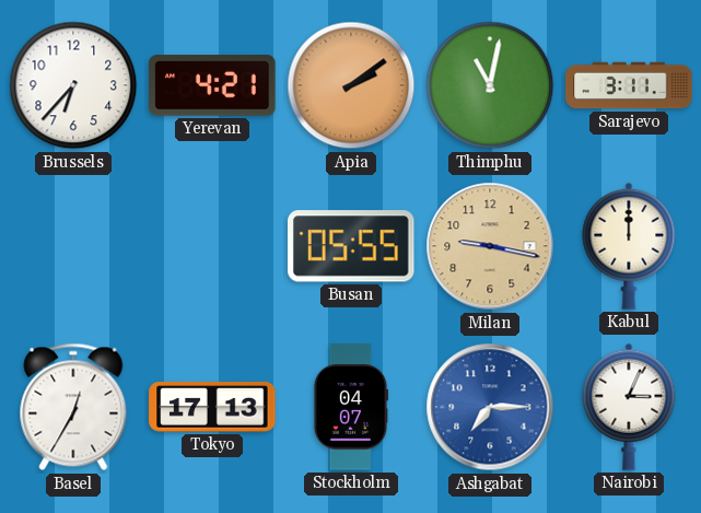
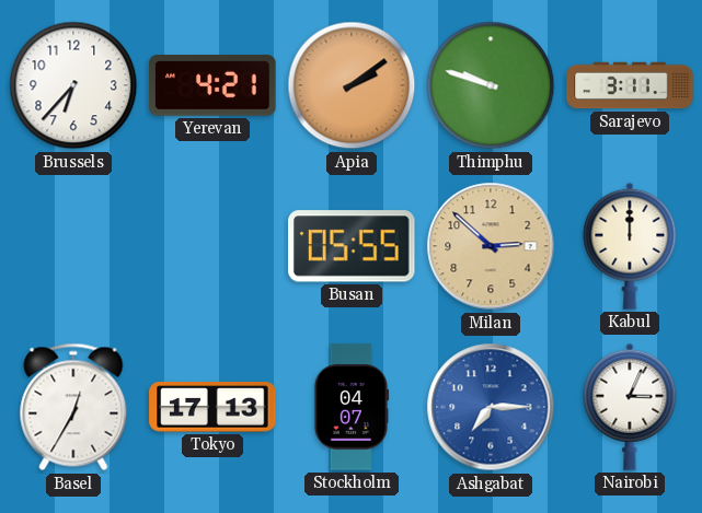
Thimphu: 11:02 -> 9:48
Milan: 9:17 -> 2:52
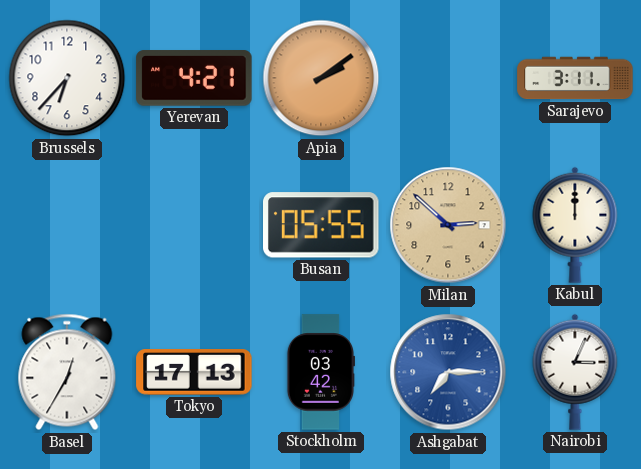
Thimphu: 9:48 -> none
Stockholm: 04:07 -> 03:42
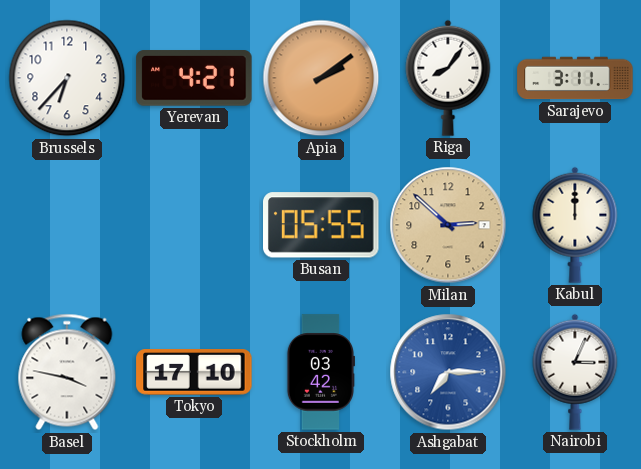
Riga: none -> 8:06
Basel: 12:35 -> 3:47
Tokyo: 17:13 -> 17:10
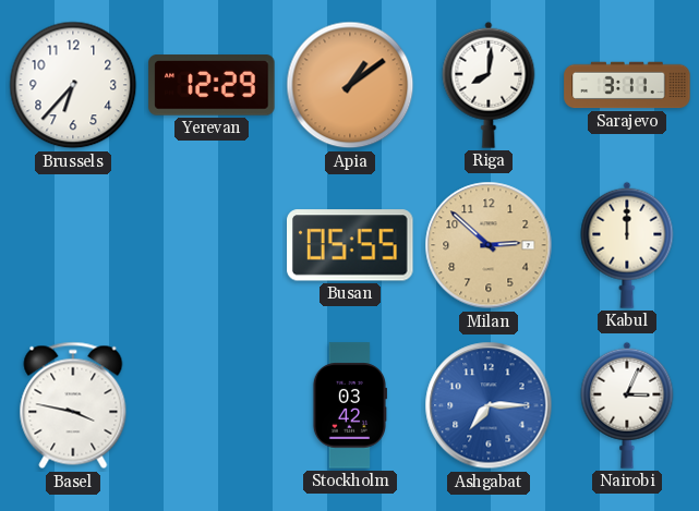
Yerevan: 4:21 -> 12:29
Apia: 2:09 -> 1:09
Riga: 8:06 -> 8:01
Tokyo: 17:10 -> none
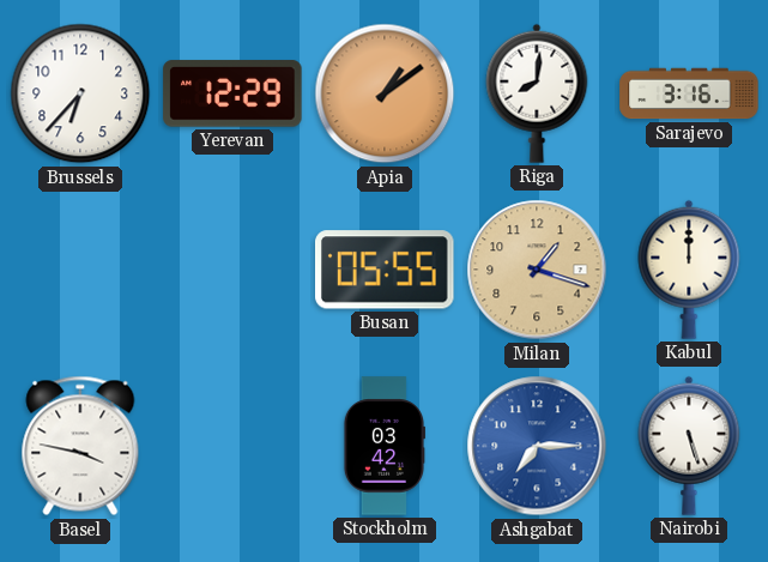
Sarajevo: 3:11 -> 3:16
Milan: 2:52 -> 1:18
Nairobi: 3:04 -> 5:27
